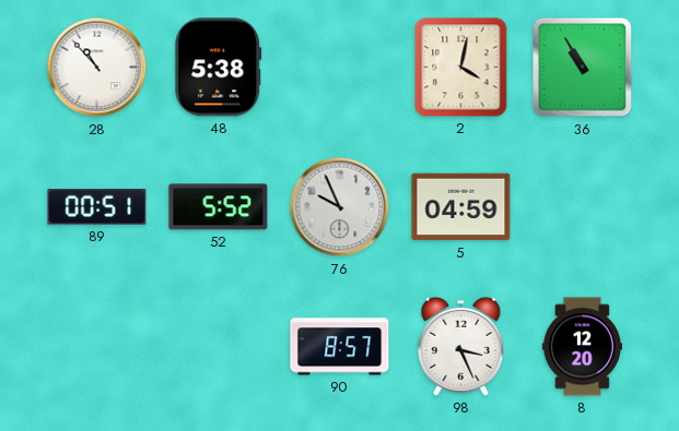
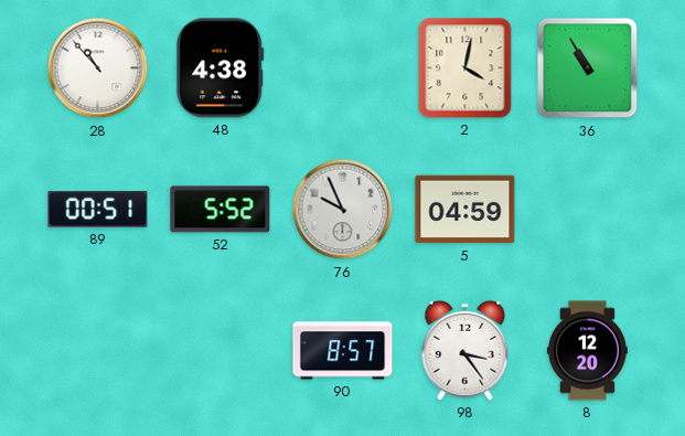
48: 5:38 -> 4:38
98: 3:26 -> 3:24
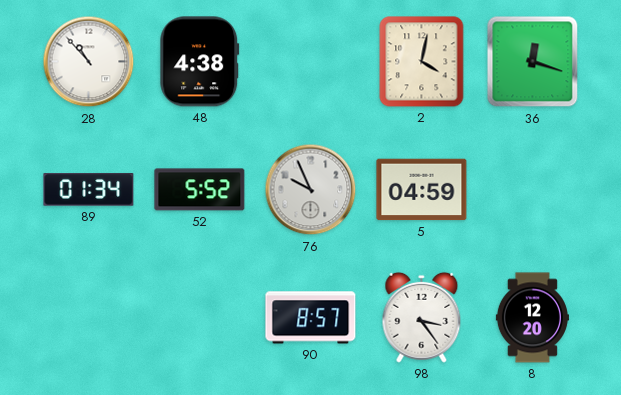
36: 10:55 -> 12:18
89: 00:51 -> 01:34
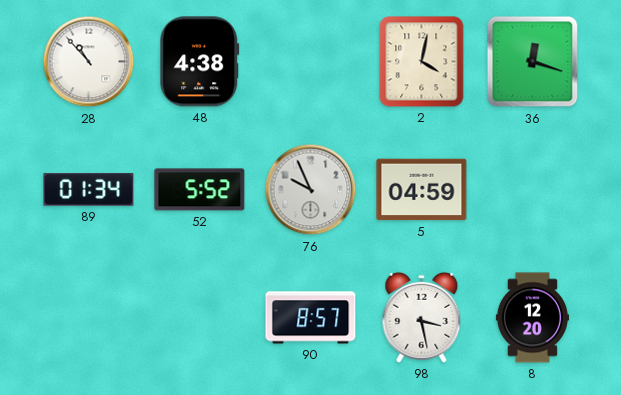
98: 3:24 -> 3:28
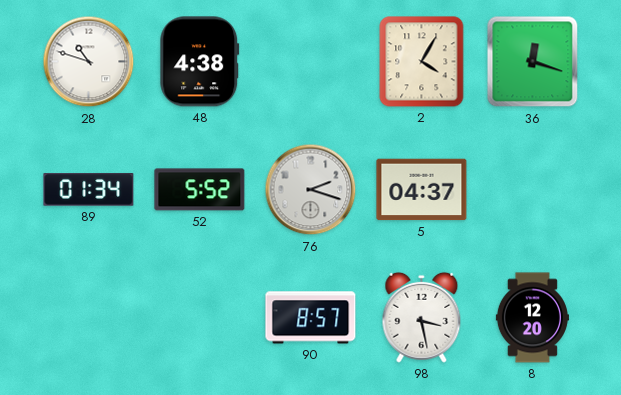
28: 10:53 -> 10:48
2: 4:02 -> 4:05
76: 9:56 -> 2:18
5: 04:59 -> 04:37
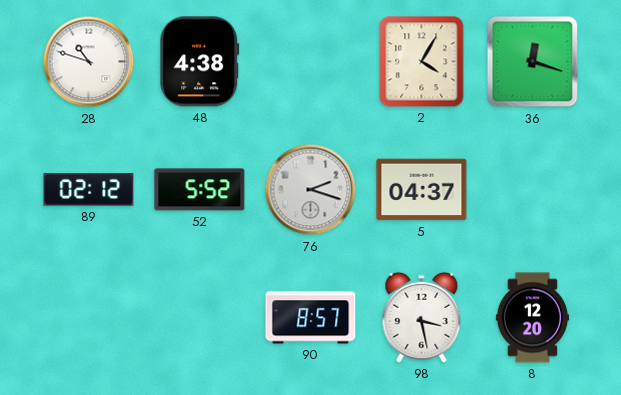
89: 01:34 -> 02:12
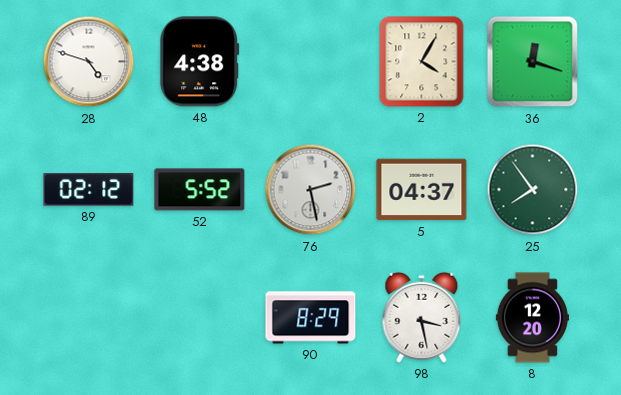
28: 10:48 -> 4:48
76: 2:18 -> 2:28
25: none -> 7:54
90: 8:57 -> 8:29
